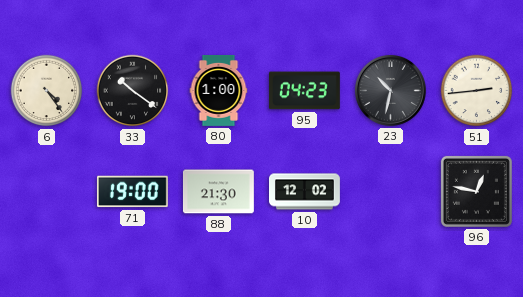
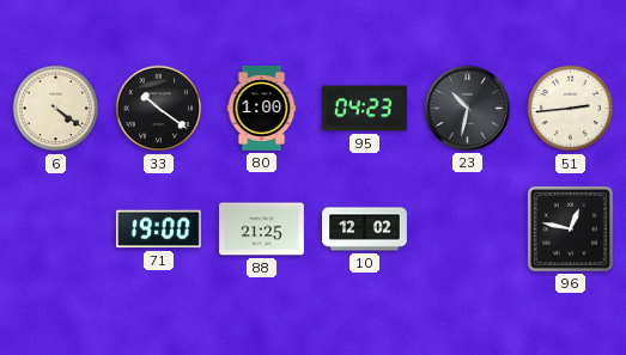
6: 4:24 -> 4:21
88: 21:30 -> 21:25
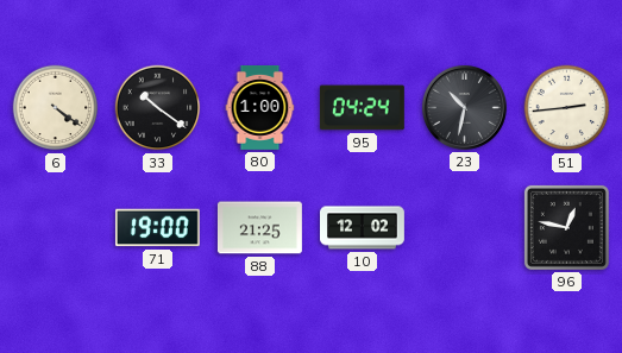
95: 04:23 -> 04:24
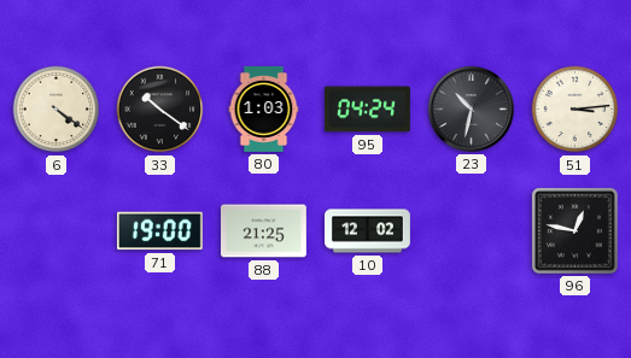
80: 1:00 -> 1:03
51: 2:44 -> 3:14
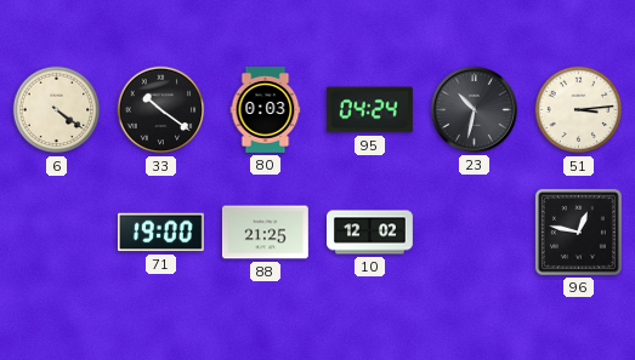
80: 1:03 -> 0:03
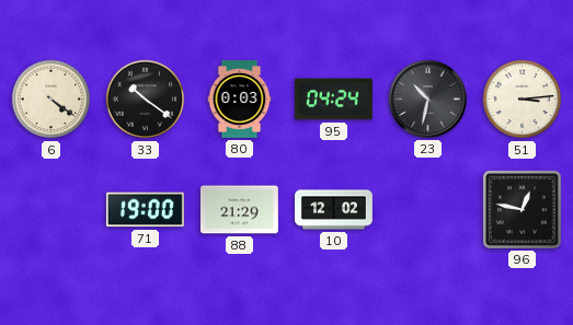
88: 21:25 -> 21:29
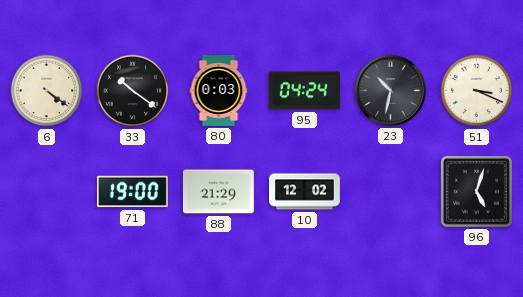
51: 3:14 -> 3:19
96: 12:47 -> 5:03
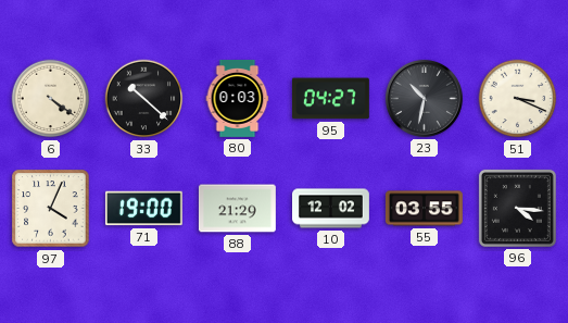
33: 10:21 -> 10:22
95: 04:24 -> 04:27
97: none -> 4:04
55: none -> 03:55
96: 5:03 -> 4:16
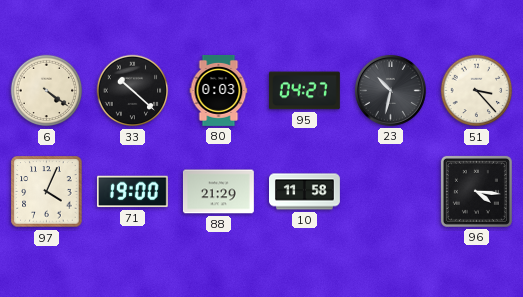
51: 3:19 -> 3:23
10: 12:02 -> 11:58
55: 03:55 -> none
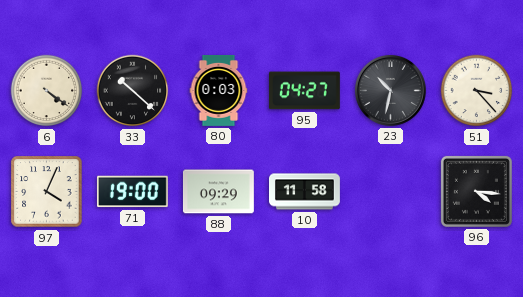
88: 21:29 -> 09:29
